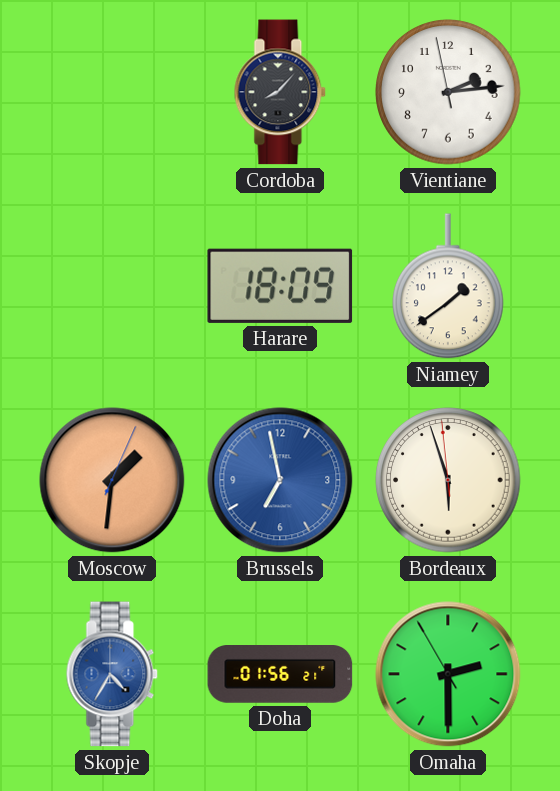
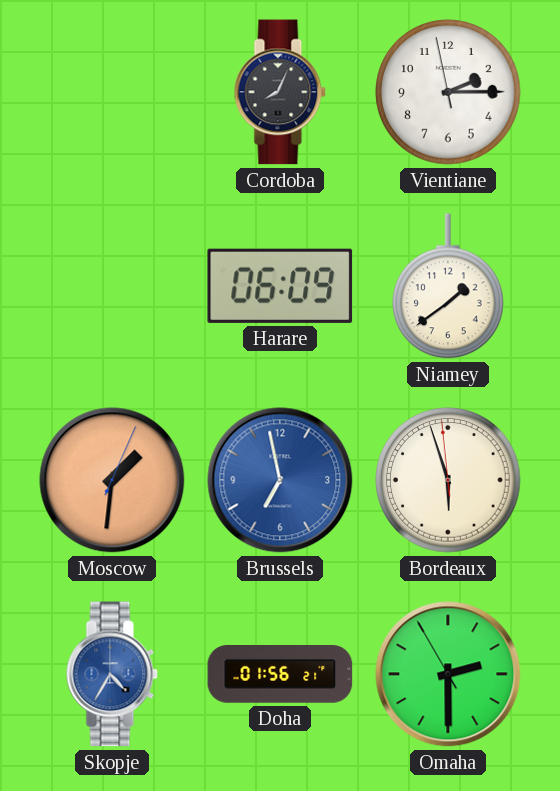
Cordoba: 8:07 -> 8:04
Vientiane: 2:13 -> 2:14
Harare: 18:09 -> 06:09
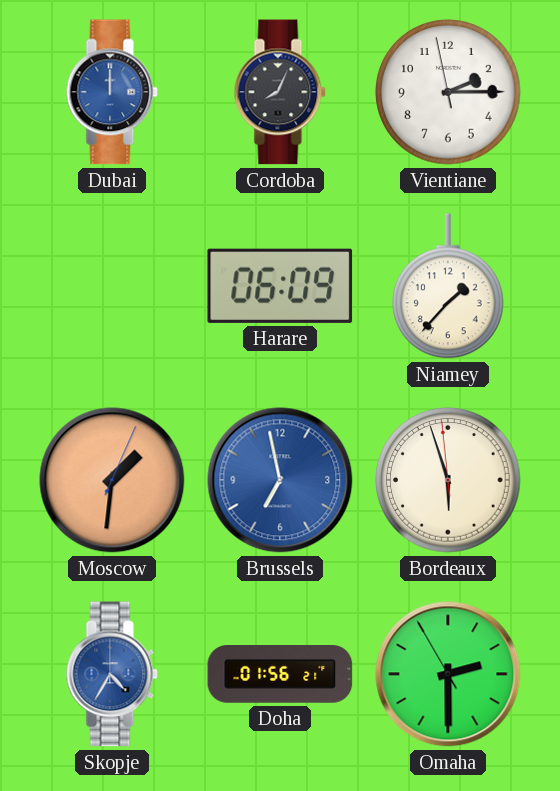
Dubai: none -> 12:00
Niamey: 1:39 -> 1:37
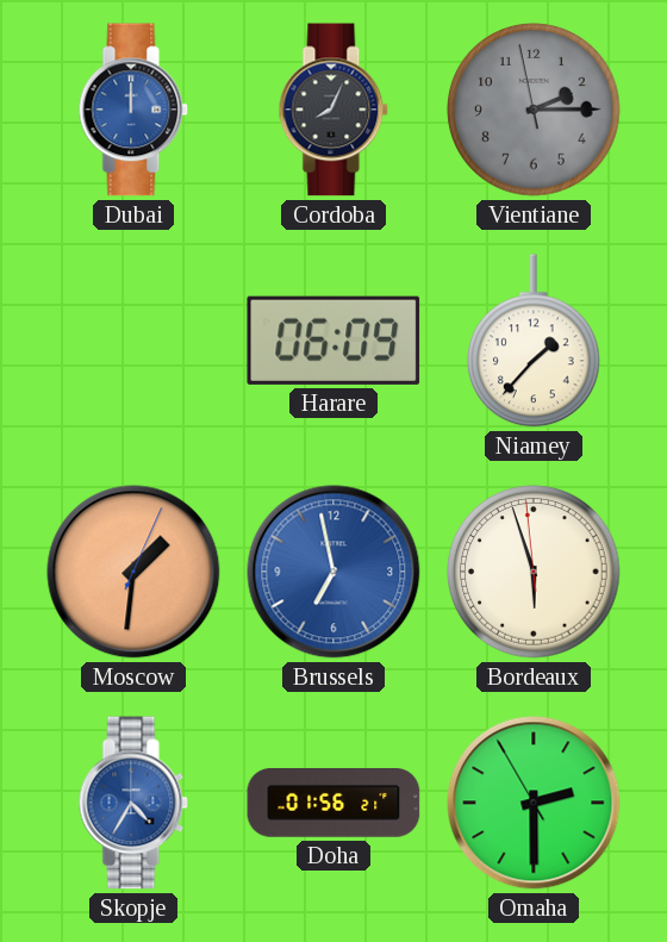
Vientiane dial: white -> grey
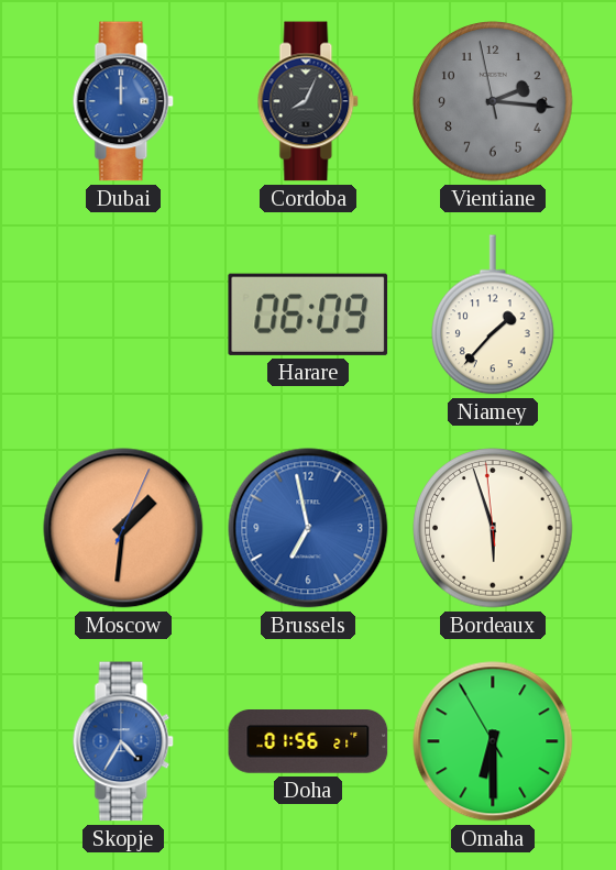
Vientiane: 2:14 -> 2:15
Omaha: 2:29 -> 6:29
